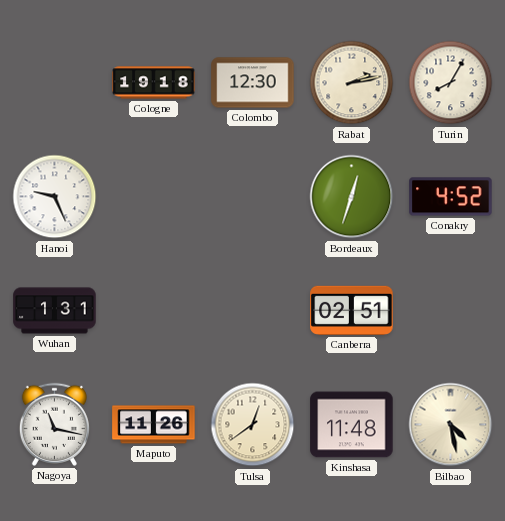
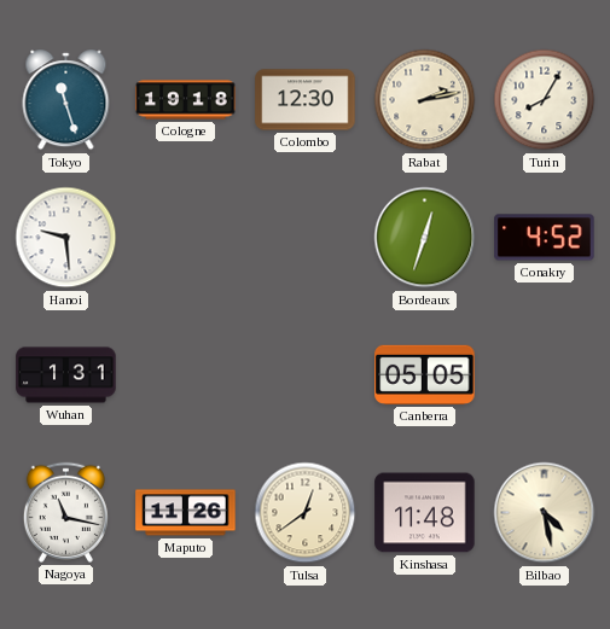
Tokyo: none -> 11:27
Hanoi: 9:26 -> 9:29
Canberra: 02:51 -> 05:05
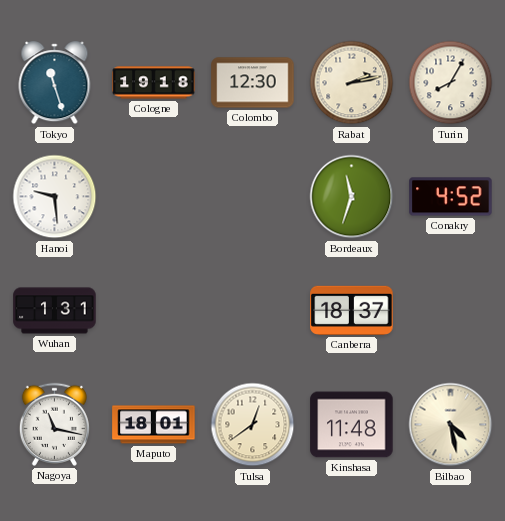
Bordeaux: 12:33 -> 11:33
Canberra: 05:05 -> 18:37
Maputo: 11:26 -> 18:01
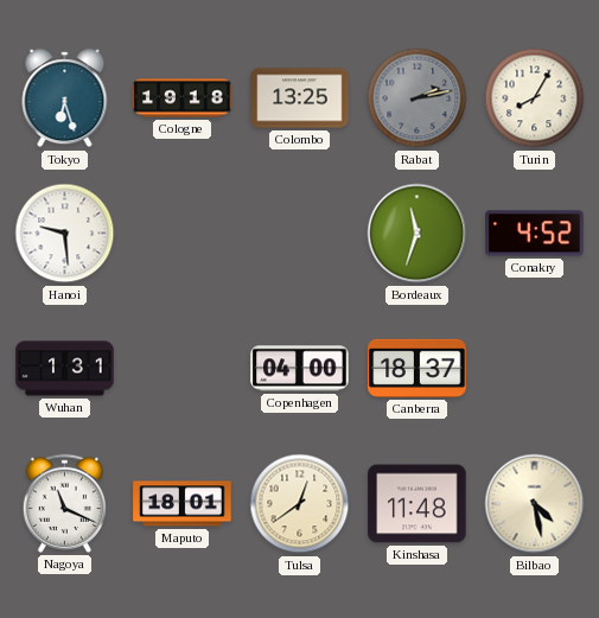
Tokyo: 11:27 -> 6:27
Colombo: 12:30 -> 13:25
Rabat dial: cream -> grey
Copenhagen: none -> 04:00
Nagoya: 11:17 -> 11:19
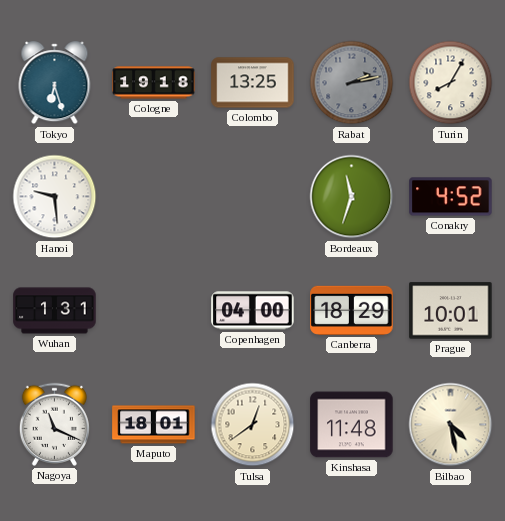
Canberra: 18:37 -> 18:29
Prague: none -> 10:01
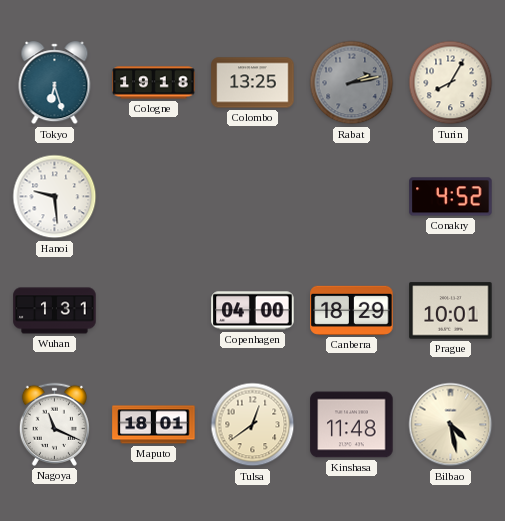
Bordeaux: 11:33 -> none
